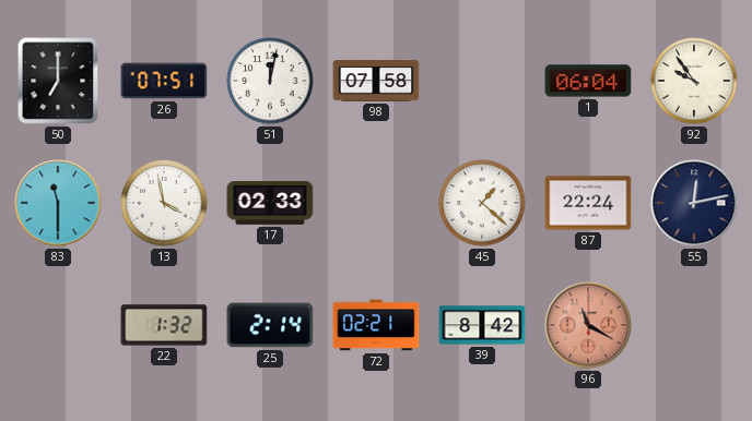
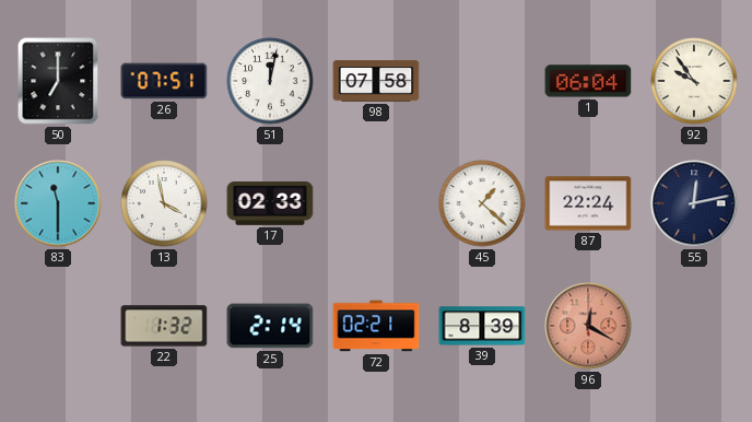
39: 8:42 -> 8:39
96: 11:20 -> 12:20
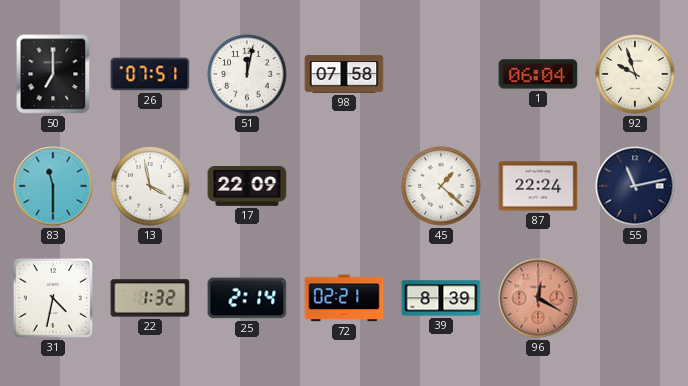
92: 9:54 -> 9:57
17: 02:33 -> 22:09
55: 12:13 -> 11:13
31: none -> 4:32
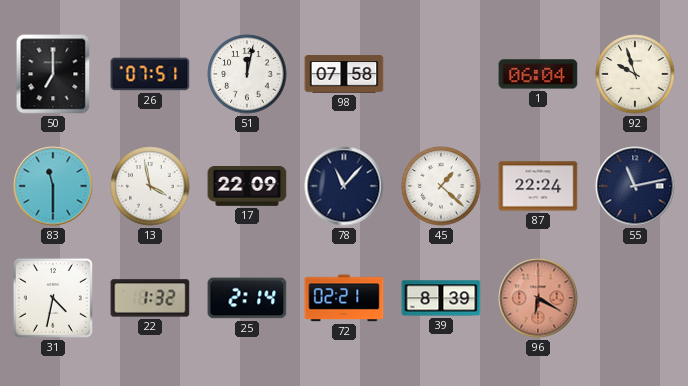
78: none -> 11:07
96: 12:20 -> 6:20
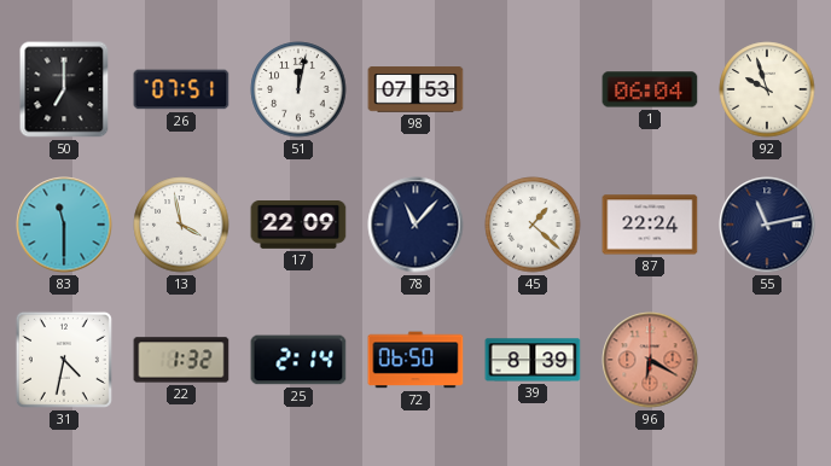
98: 07:58 -> 07:53
72: 02:21 -> 06:50
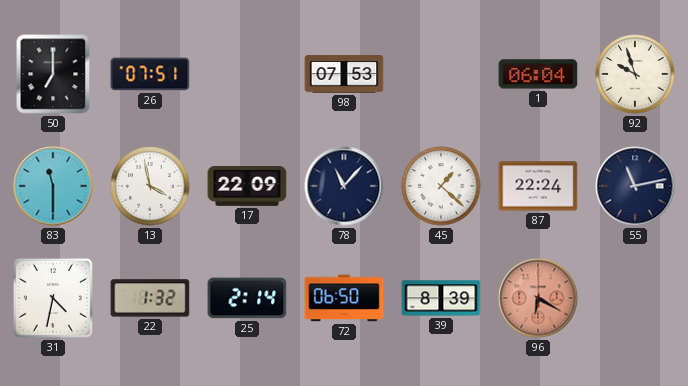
51: 12:02 -> none
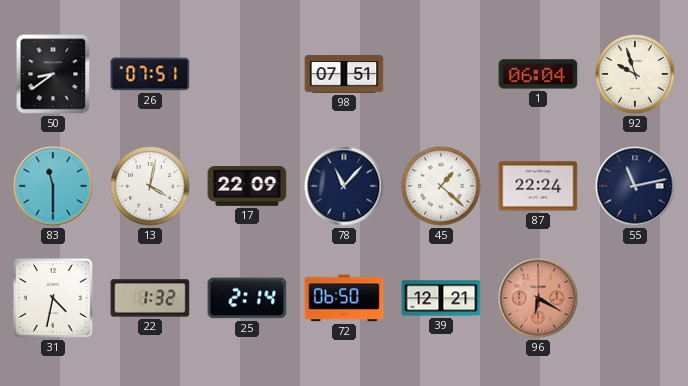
50: 7:00 -> 8:39
98: 07:53 -> 07:51
13: 3:58 -> 4:02
39: 8:39 -> 12:21
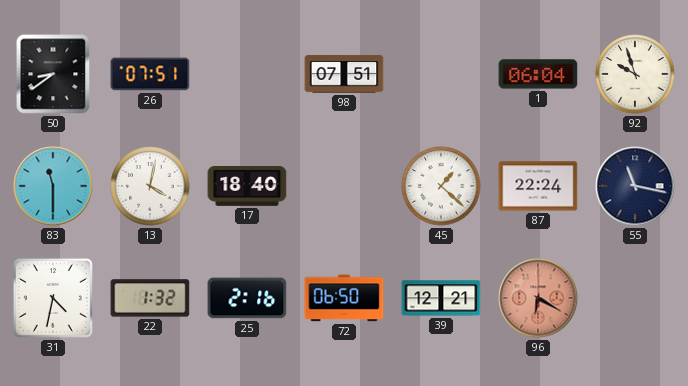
17: 22:09 -> 18:40
78: 11:07 -> none
55: 11:13 -> 11:17
25: 2:14 -> 2:16
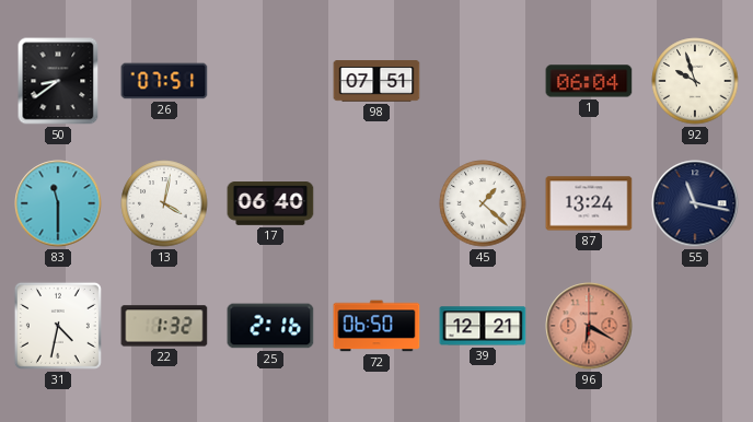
17: 18:40 -> 06:40
87: 22:24 -> 13:24
